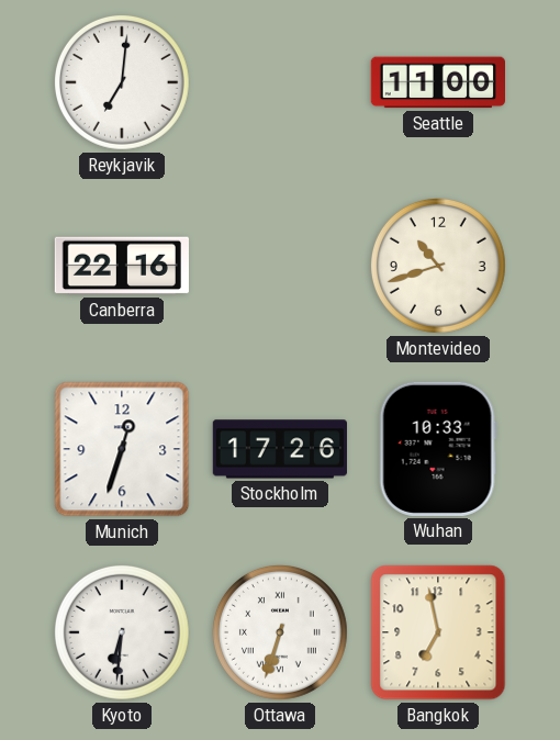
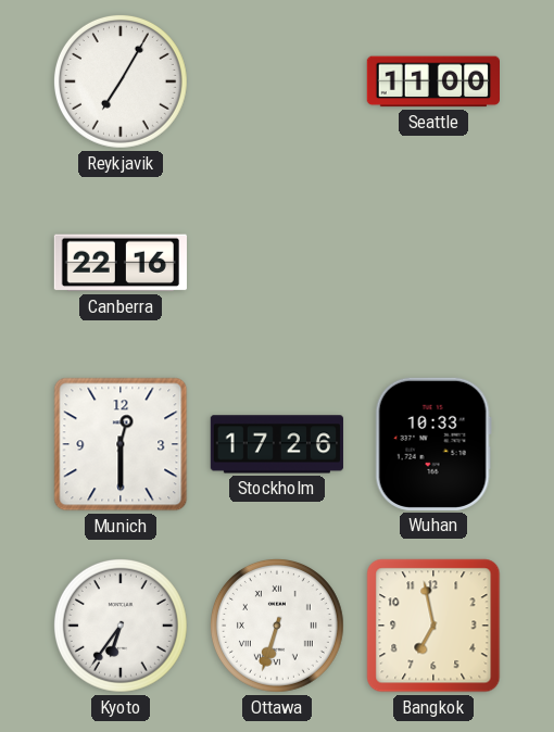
Reykjavik: 7:01 -> 7:05
Montevideo: 10:42 -> none
Munich: 12:33 -> 12:30
Kyoto: 6:31 -> 6:36
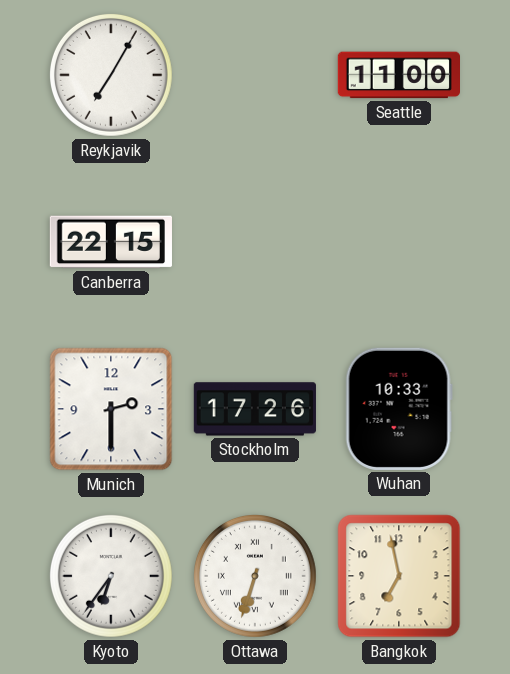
Canberra: 22:16 -> 22:15
Munich: 12:30 -> 2:30
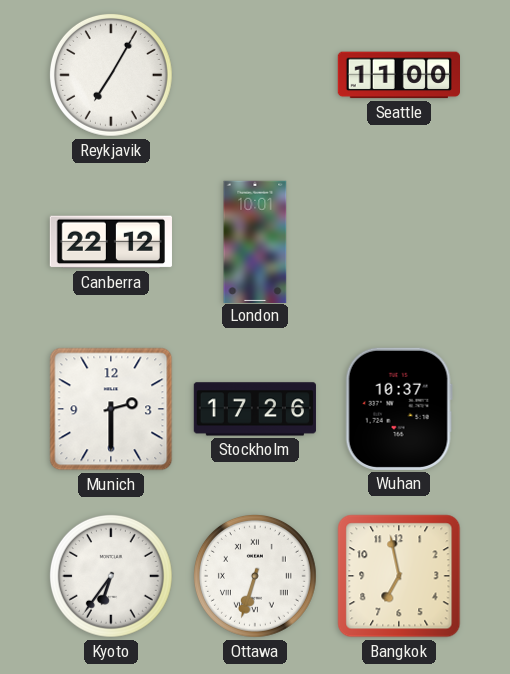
Canberra: 22:15 -> 22:12
London: none -> 10:01
Wuhan: 10:33 -> 10:37
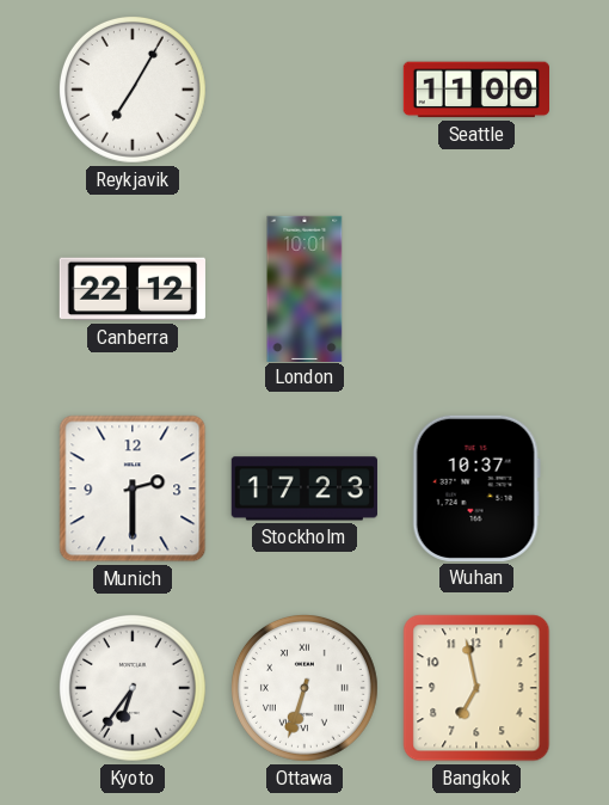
Stockholm: 17:26 -> 17:23
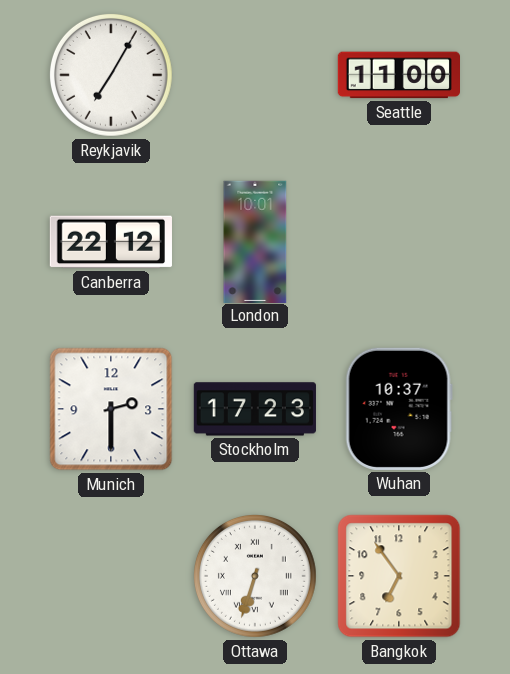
Kyoto: 6:36 -> none
Bangkok: 6:58 -> 6:54
